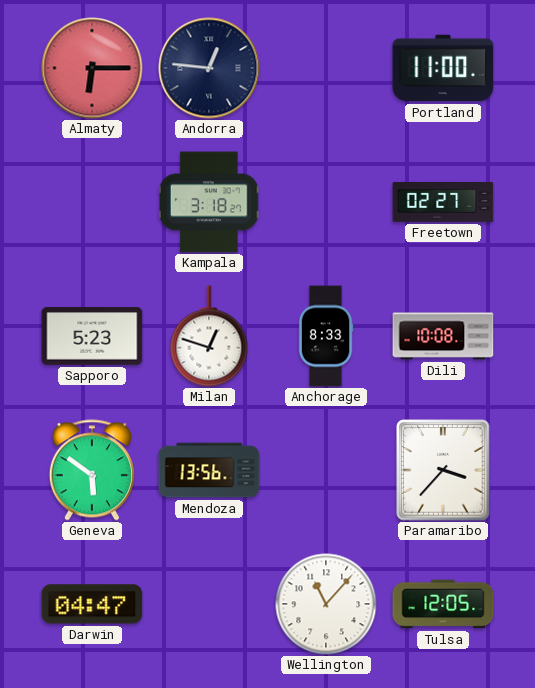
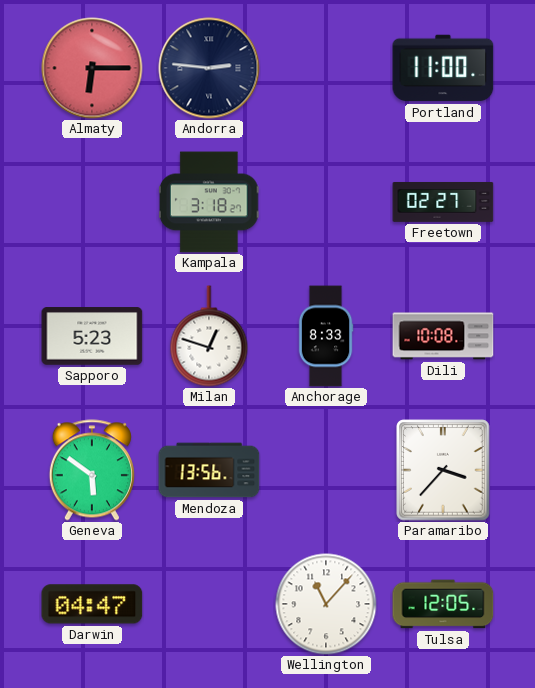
Andorra: 12:46 -> 2:46
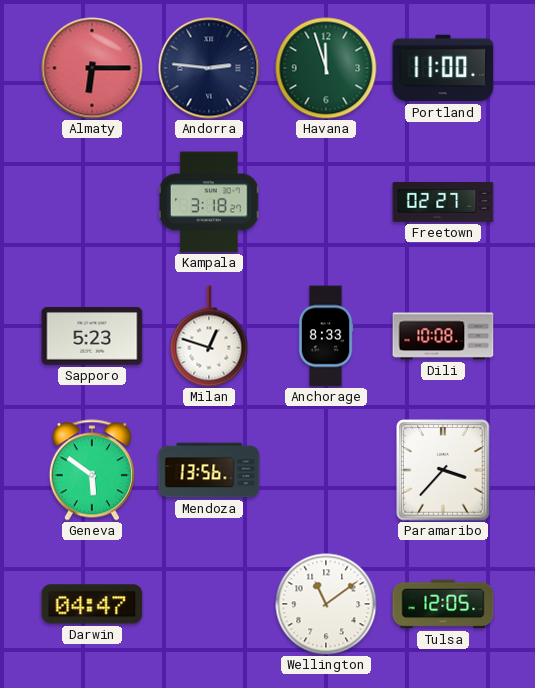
Havana: none -> 11:57
Wellington: 11:07 -> 11:09
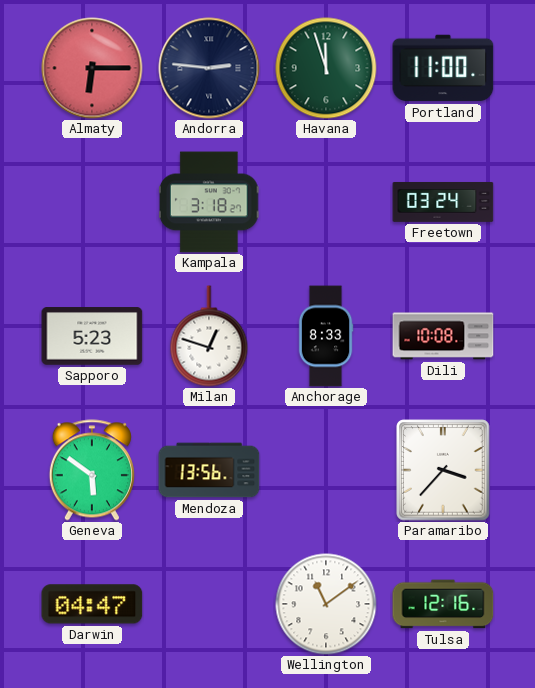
Freetown: 02:27 -> 03:24
Tulsa: 12:05 -> 12:16
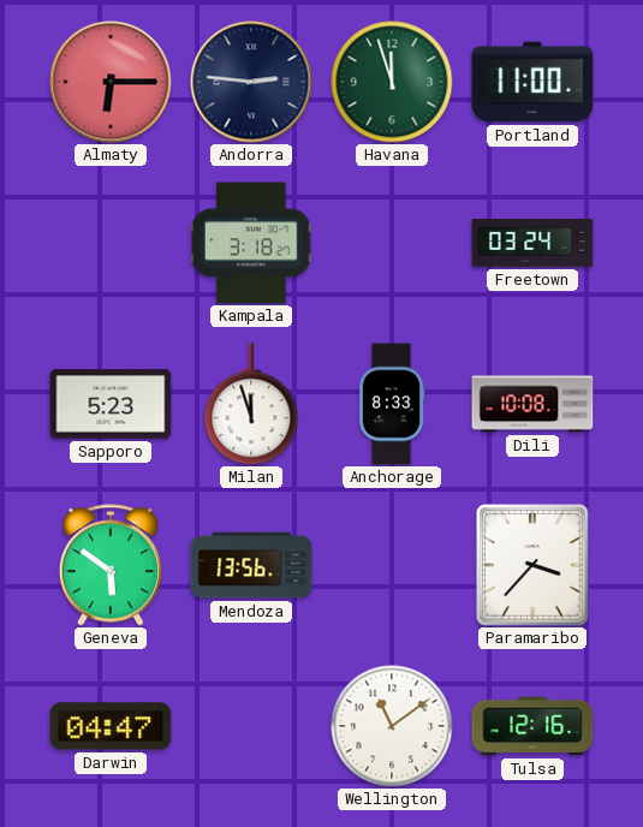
Milan: 12:48 -> 11:57
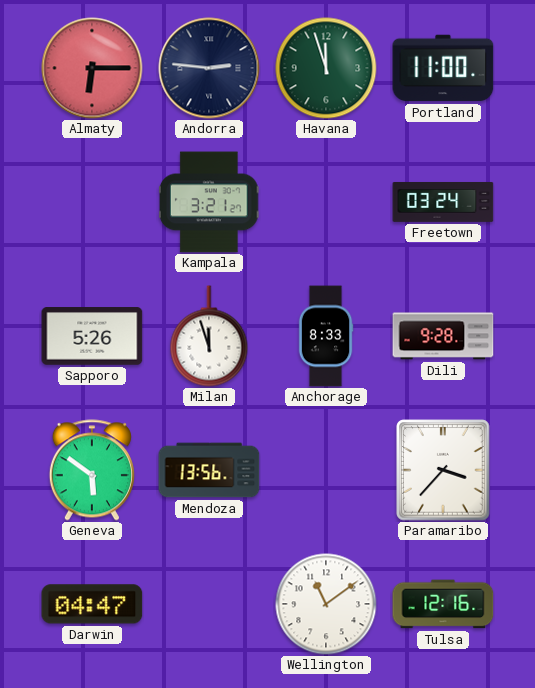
Kampala: 3:18 -> 3:21
Sapporo: 5:23 -> 5:26
Dili: 10:08 -> 9:28
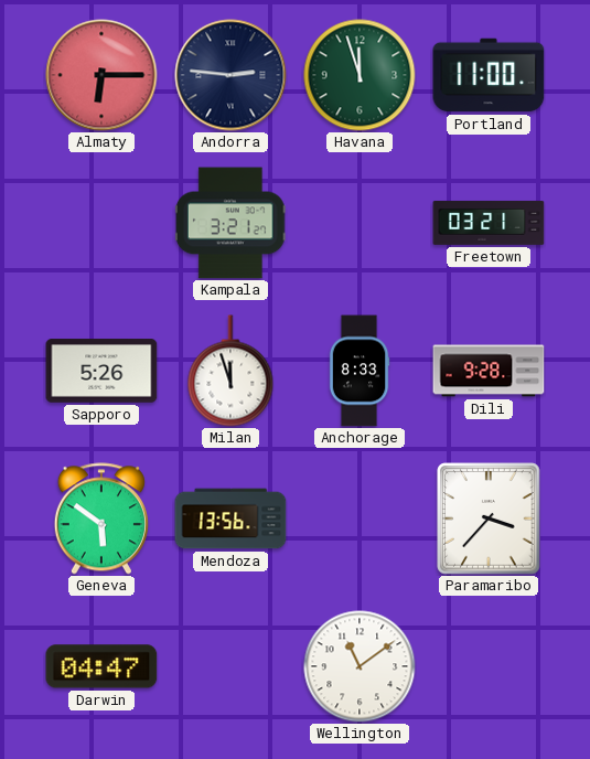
Freetown: 03:24 -> 03:21
Tulsa: 12:16 -> none
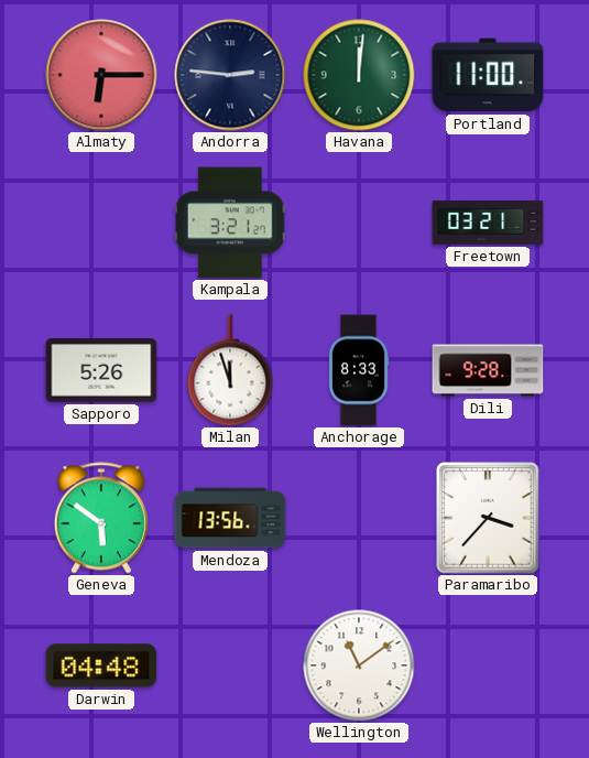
Havana: 11:57 -> 12:01
Darwin: 04:47 -> 04:48
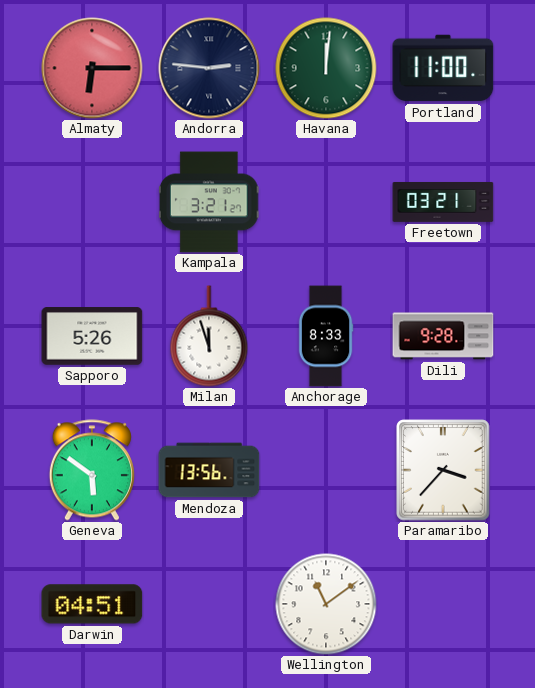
Darwin: 04:48 -> 04:51
